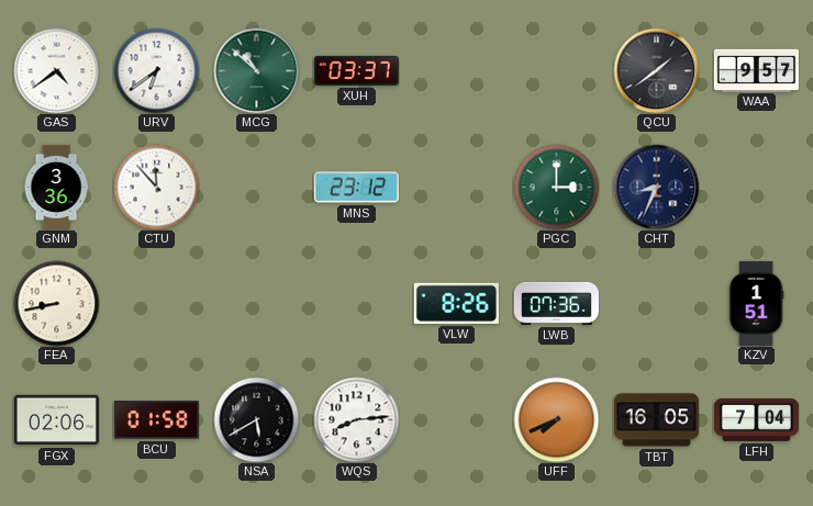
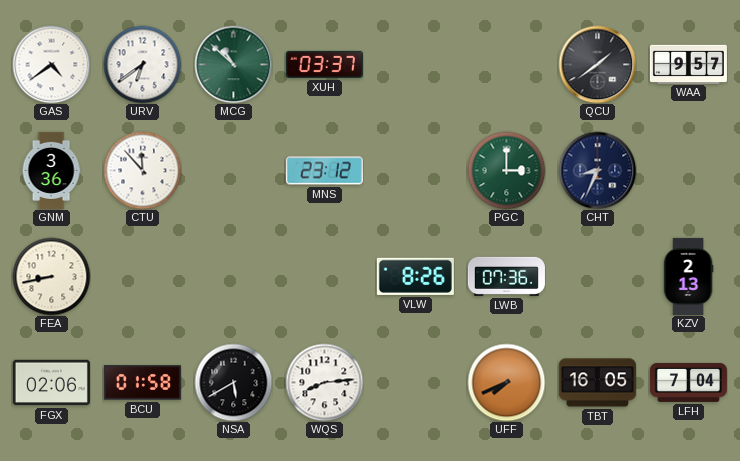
KZV: 1:51 -> 2:13
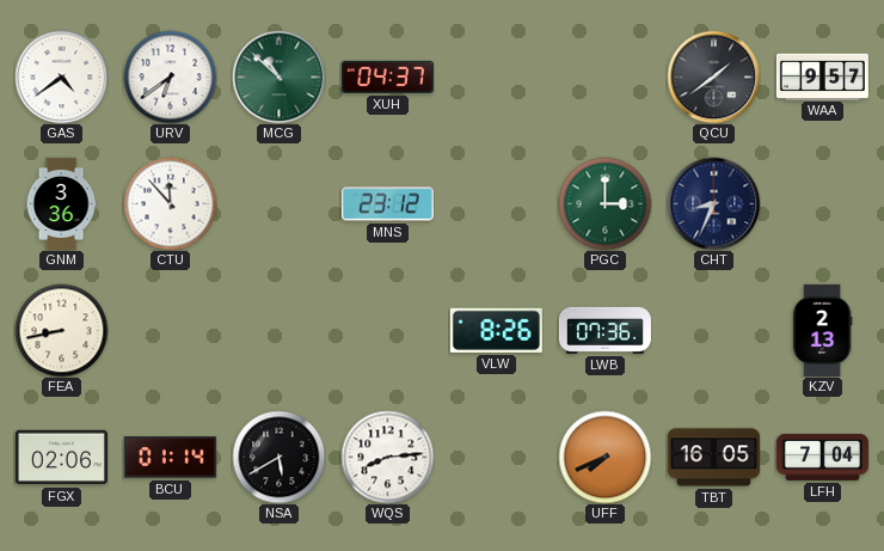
XUH: 03:37 -> 04:37
BCU: 01:58 -> 01:14
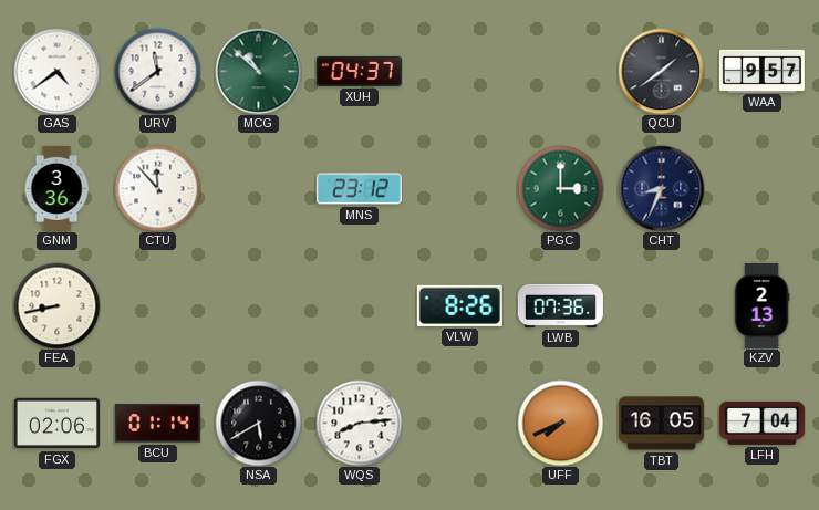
URV: 6:39 -> 11:39
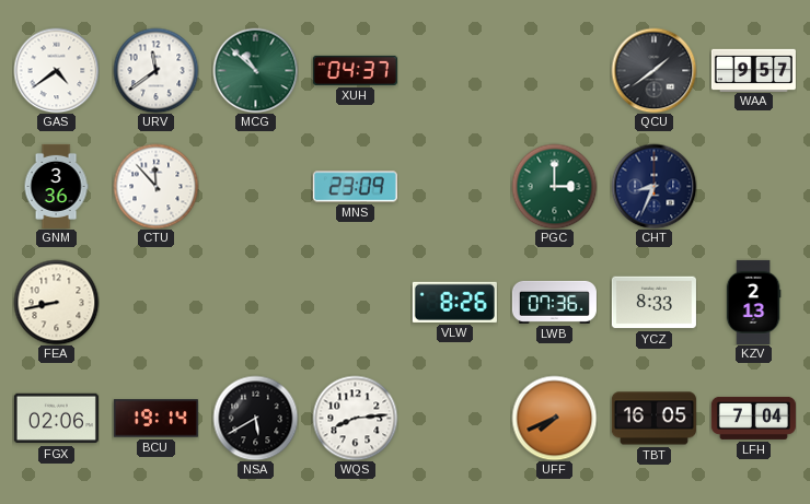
MNS: 23:12 -> 23:09
YCZ: none -> 8:33
BCU: 01:14 -> 19:14
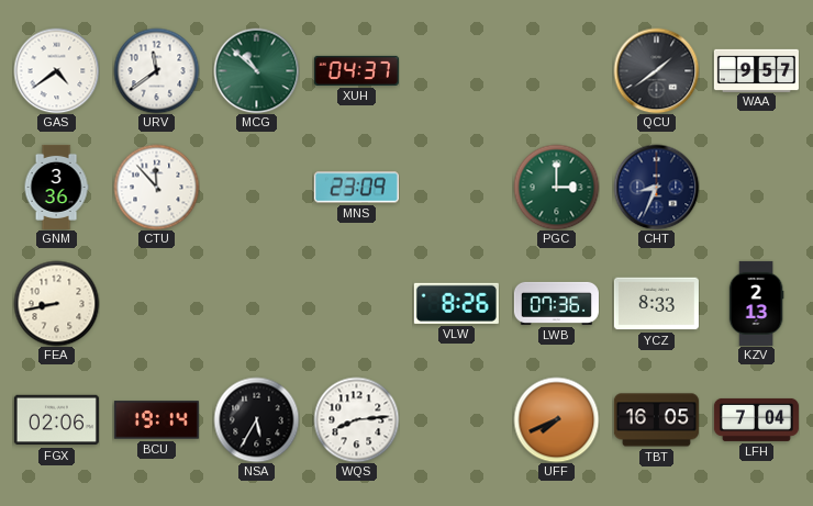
NSA: 5:40 -> 5:35
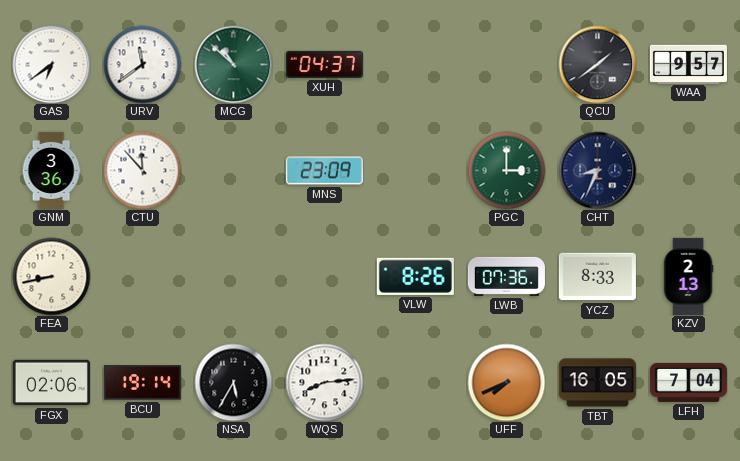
GAS: 4:39 -> 6:39
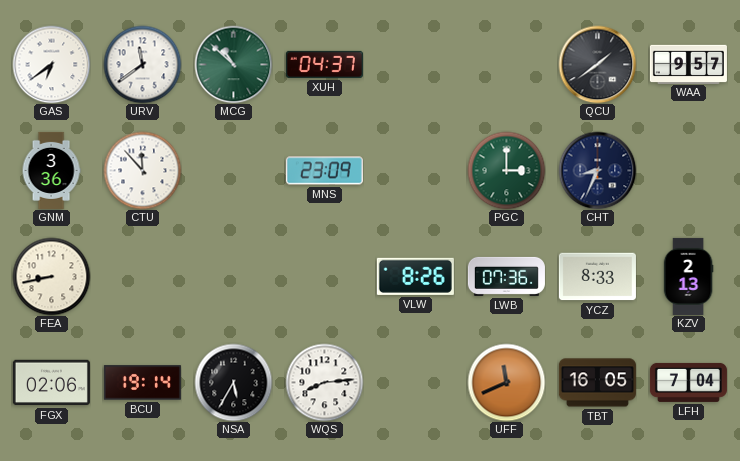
UFF: 7:41 -> 11:41
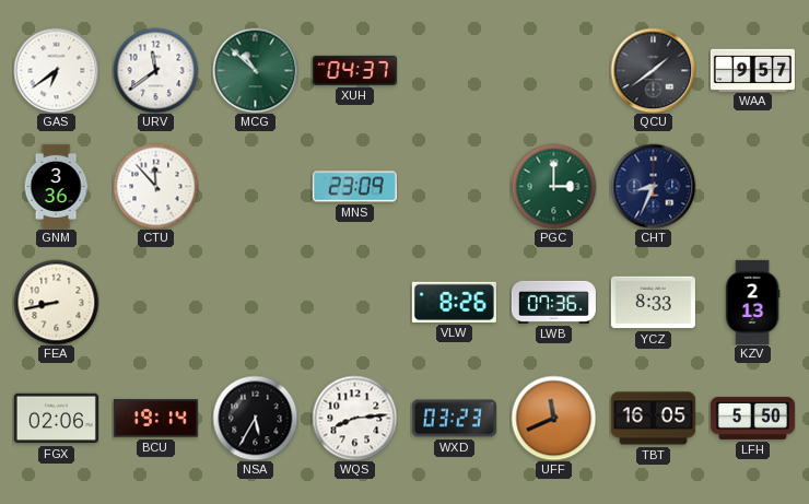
WXD: none -> 03:23
LFH: 7:04 -> 5:50
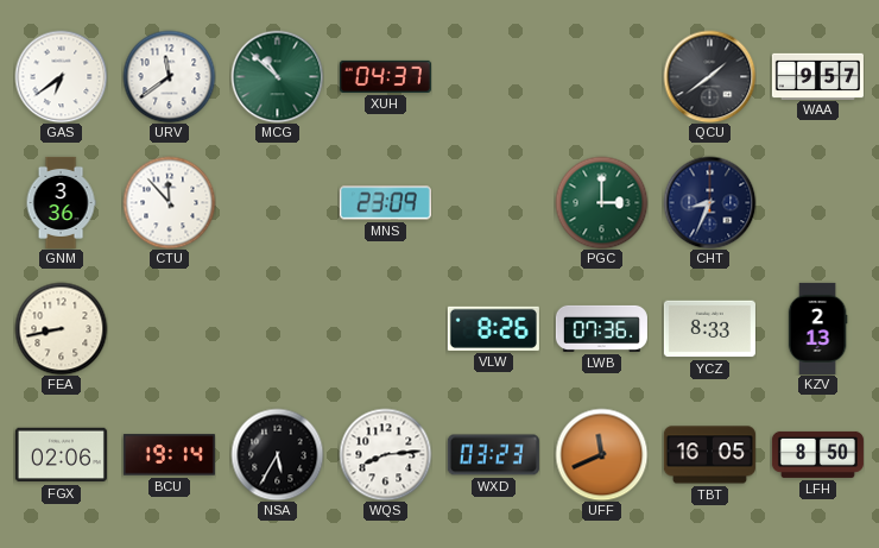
LFH: 5:50 -> 8:50
